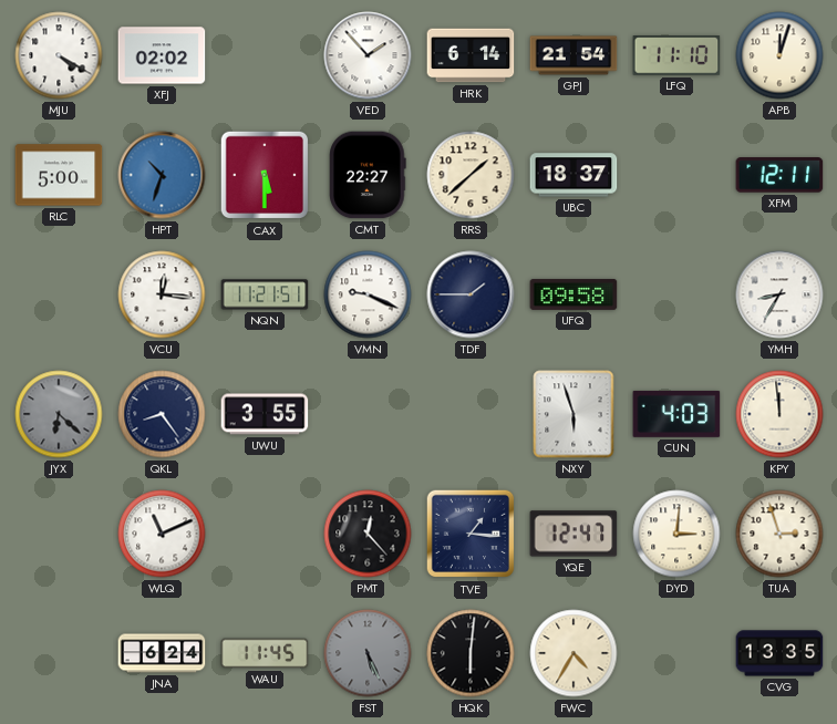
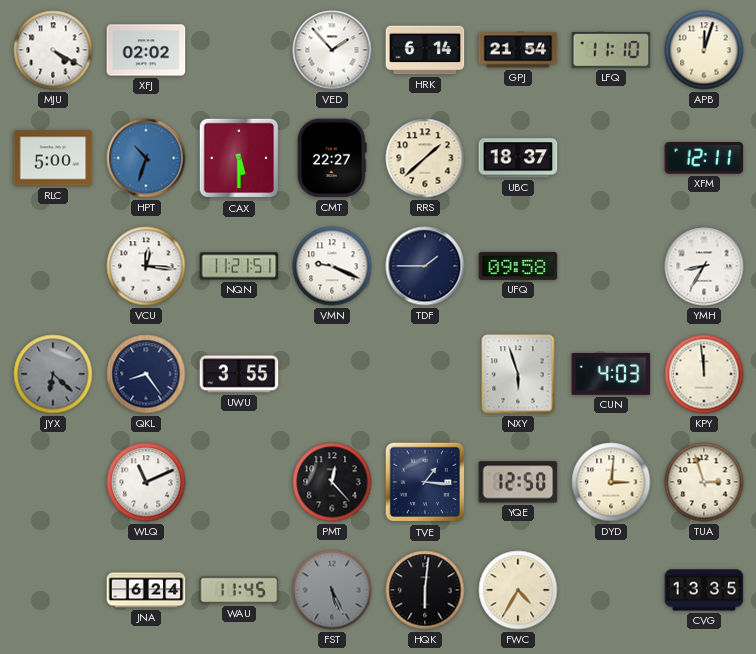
YQE: 12:47 -> 12:50
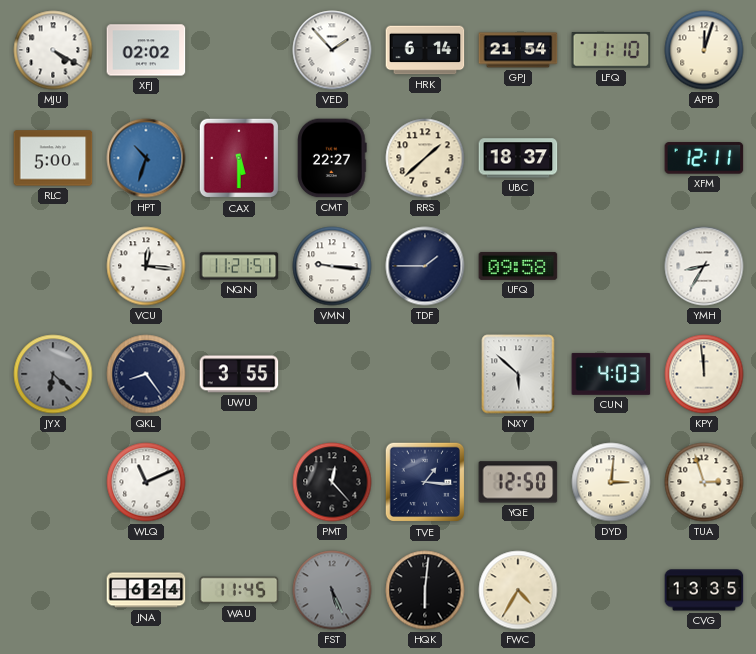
VMN: 9:19 -> 9:16
NXY: 5:57 -> 5:52
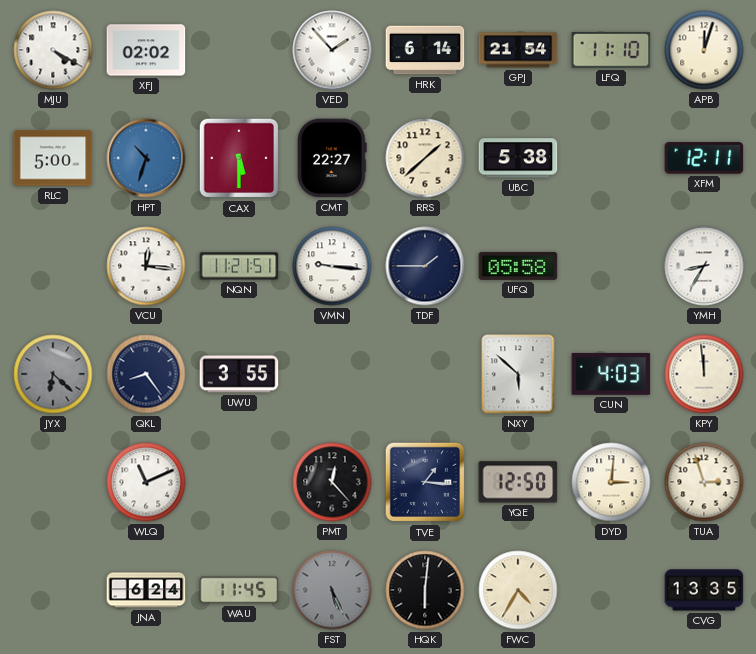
UBC: 18:37 -> 5:38
UFQ: 09:58 -> 05:58
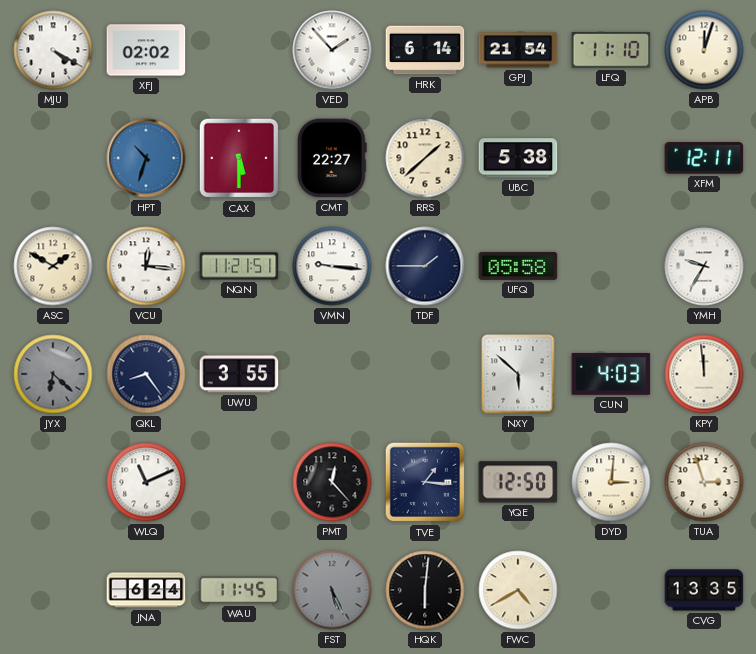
RLC: 5:00 -> none
ASC: none -> 1:50
YMH: 8:35 -> 9:35
FWC: 4:35 -> 4:40
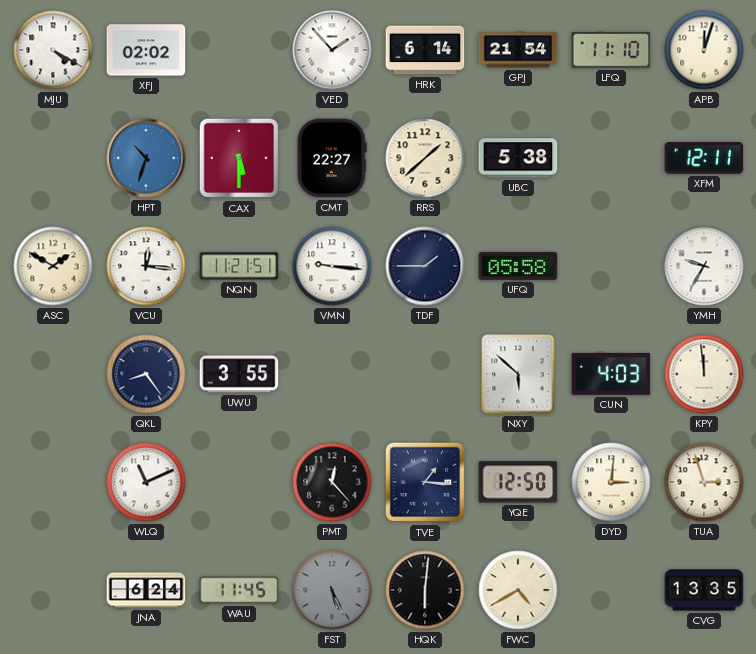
JYX: 6:22 -> none
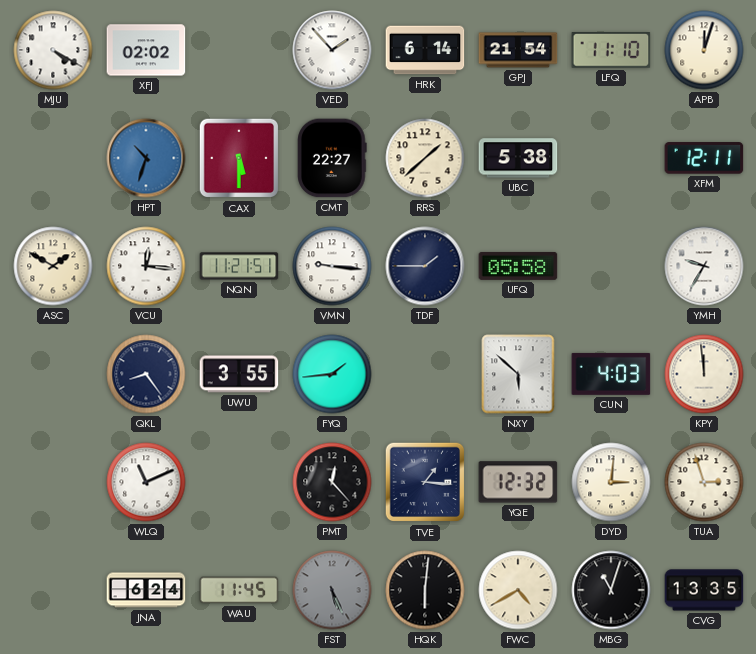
FYQ: none -> 1:44
YQE: 12:50 -> 12:32
MBG: none -> 11:03
